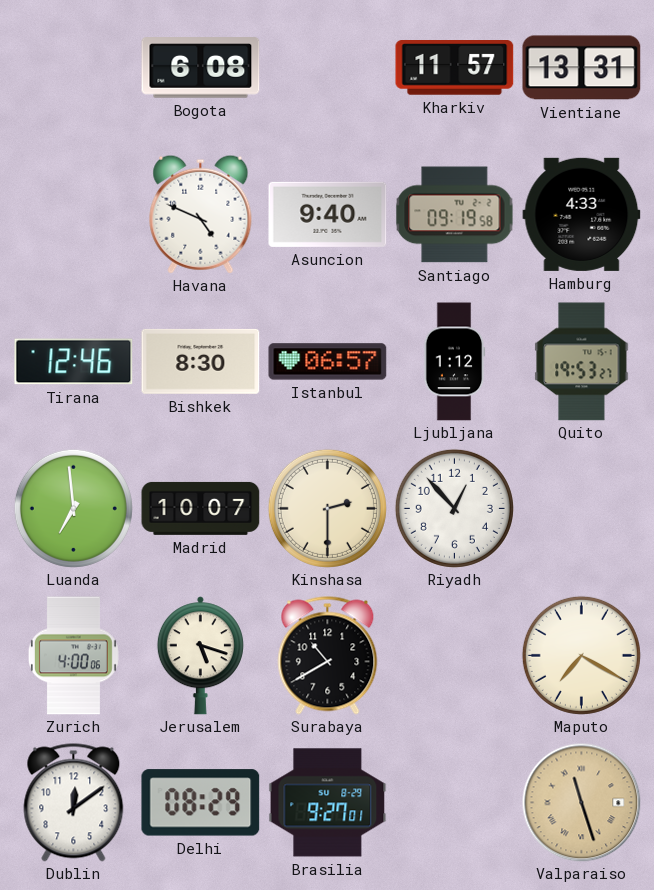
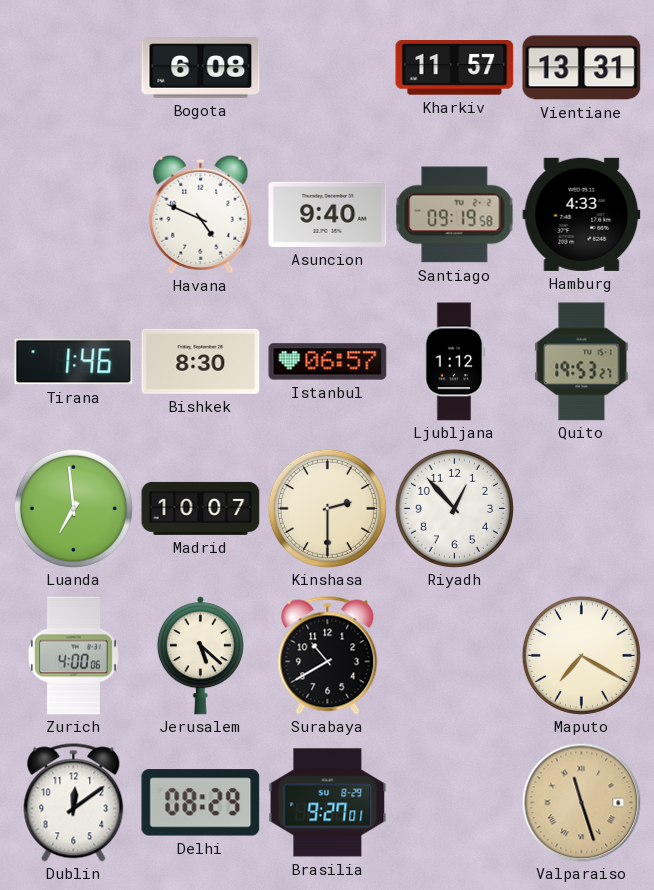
Tirana: 12:46 -> 1:46
Jerusalem: 5:18 -> 5:22
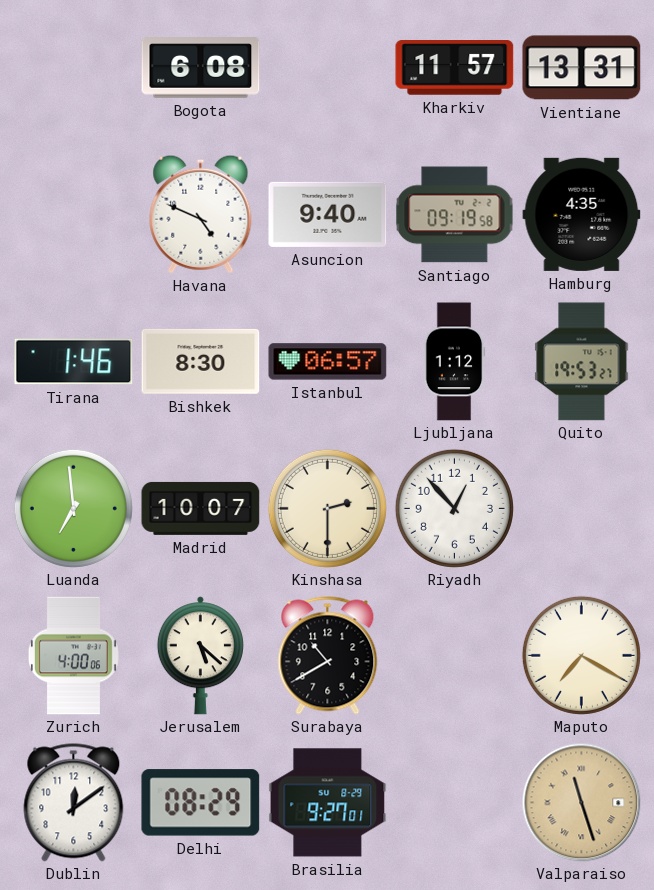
Hamburg: 4:33 -> 4:35
